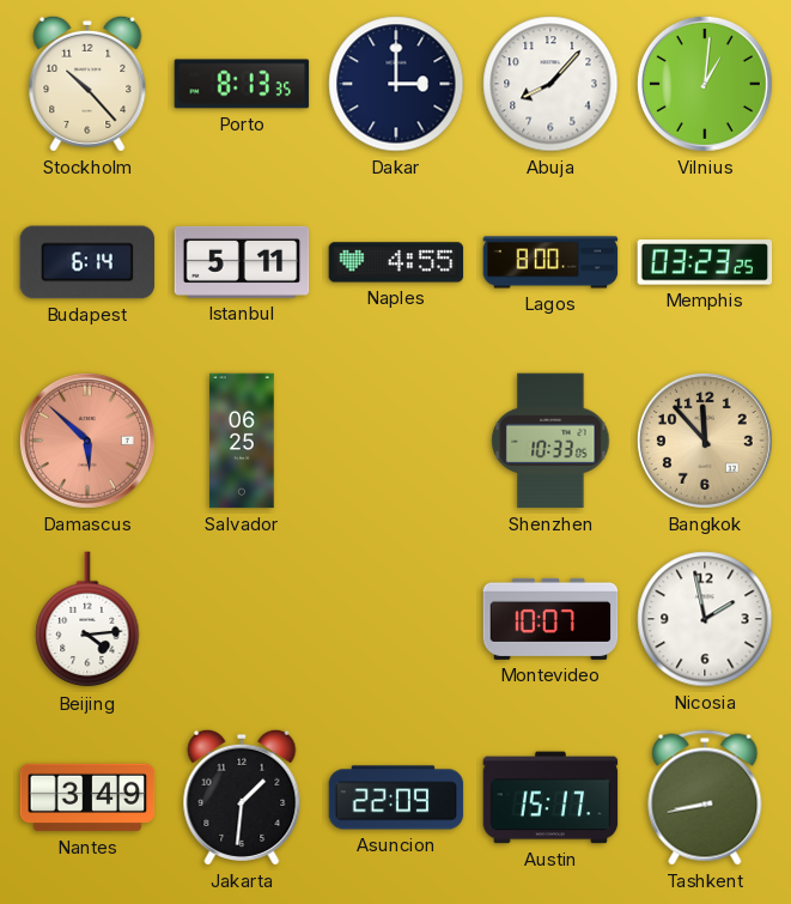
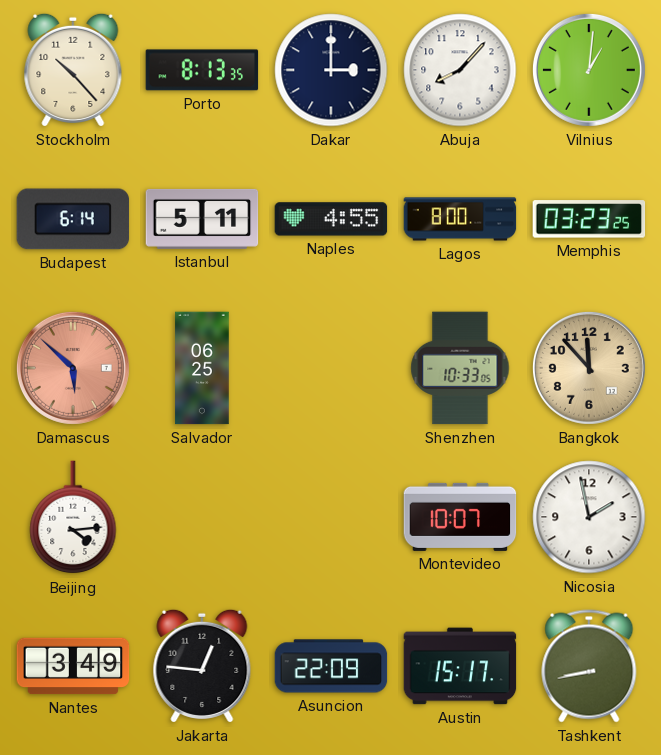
Jakarta: 1:31 -> 12:46
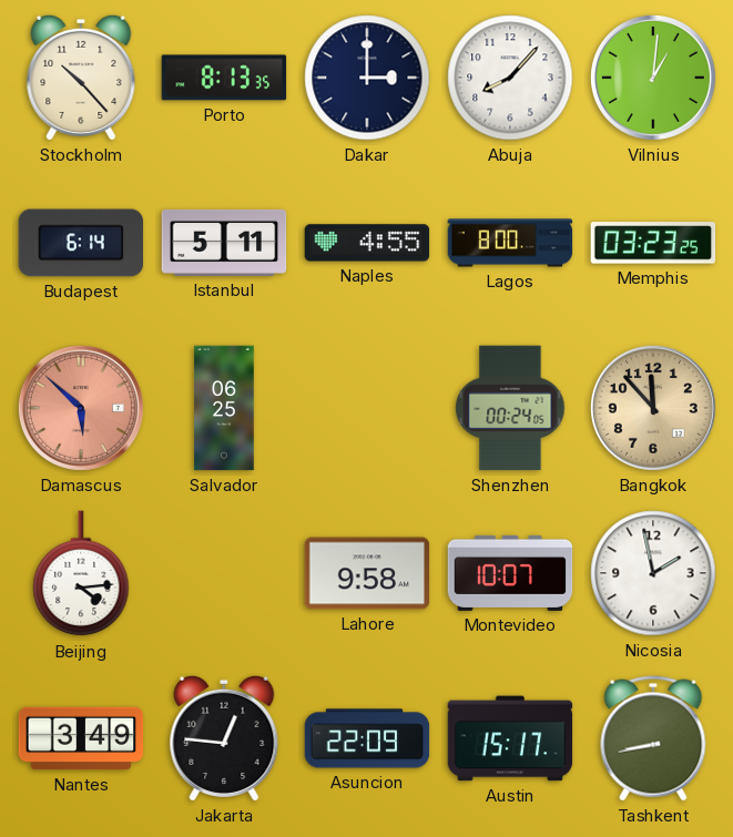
Shenzhen: 10:33 -> 00:24
Lahore: none -> 9:58
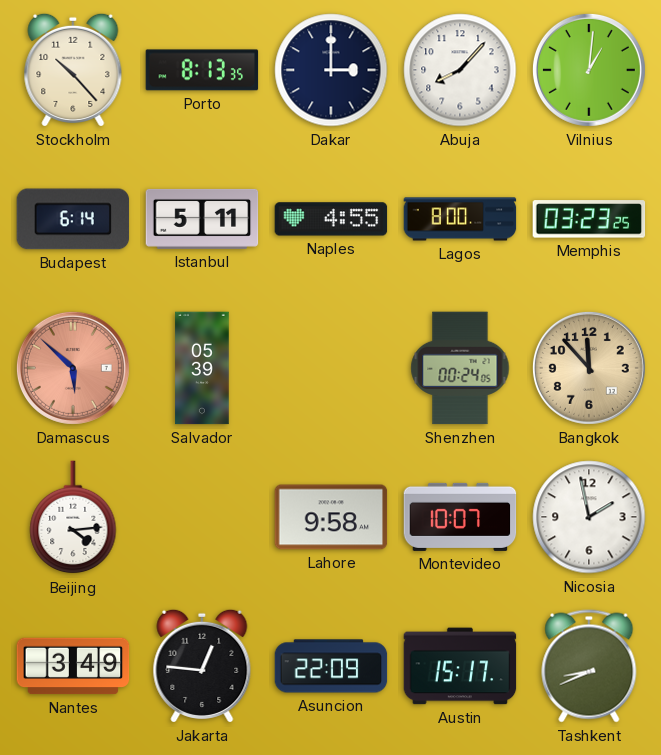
Salvador: 06:25 -> 05:39
Tashkent: 8:43 -> 8:41
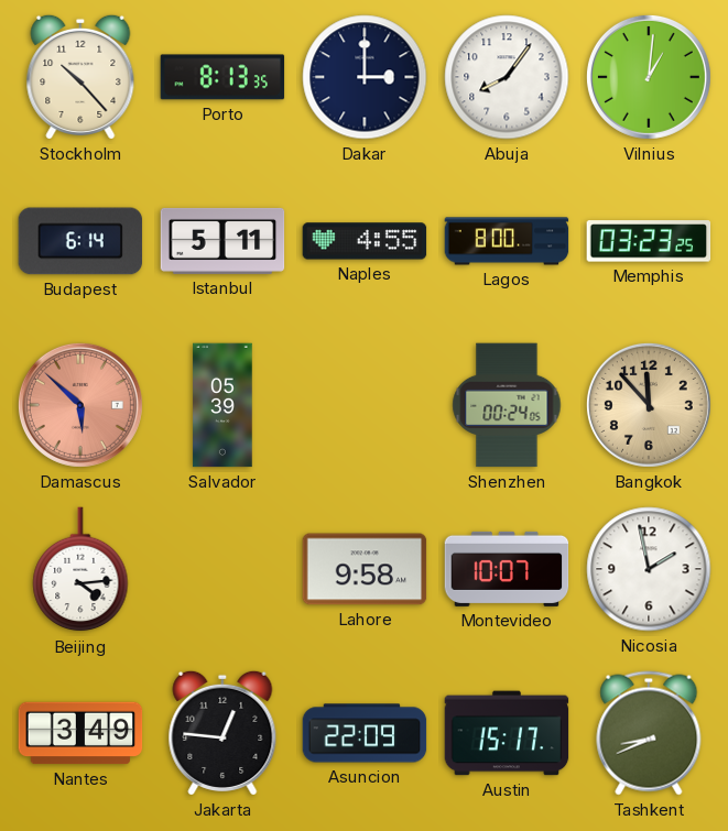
Abuja: 8:07 -> 8:06
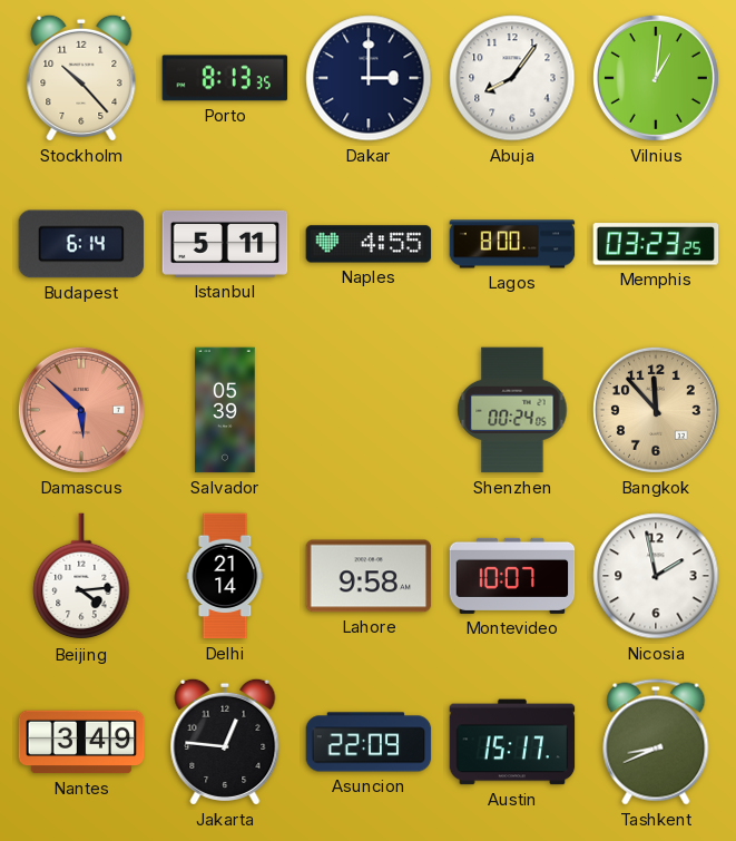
Delhi: none -> 21:14
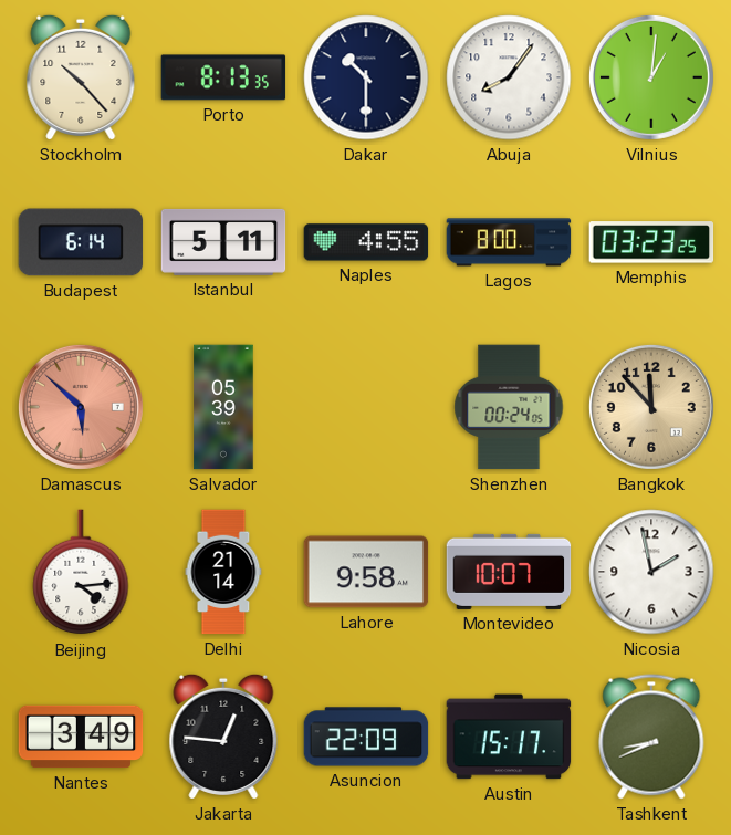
Dakar: 3:00 -> 10:30
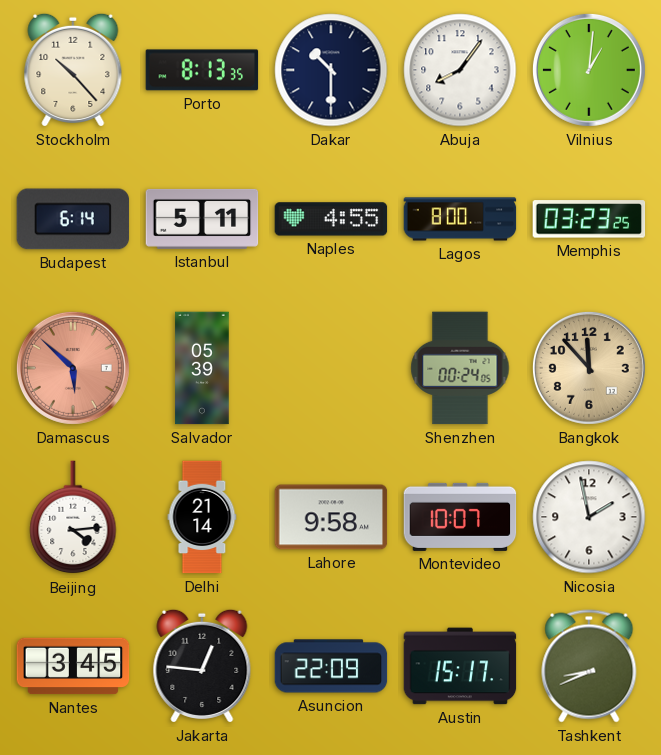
Nantes: 3:49 -> 3:45
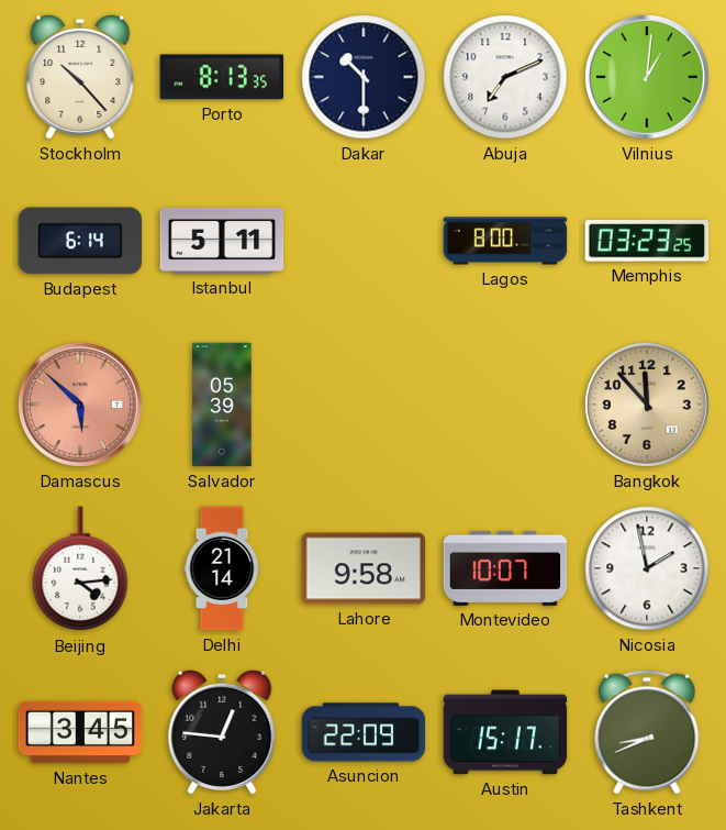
Abuja: 8:06 -> 7:11
Naples: 4:55 -> none
Shenzhen: 00:24 -> none
